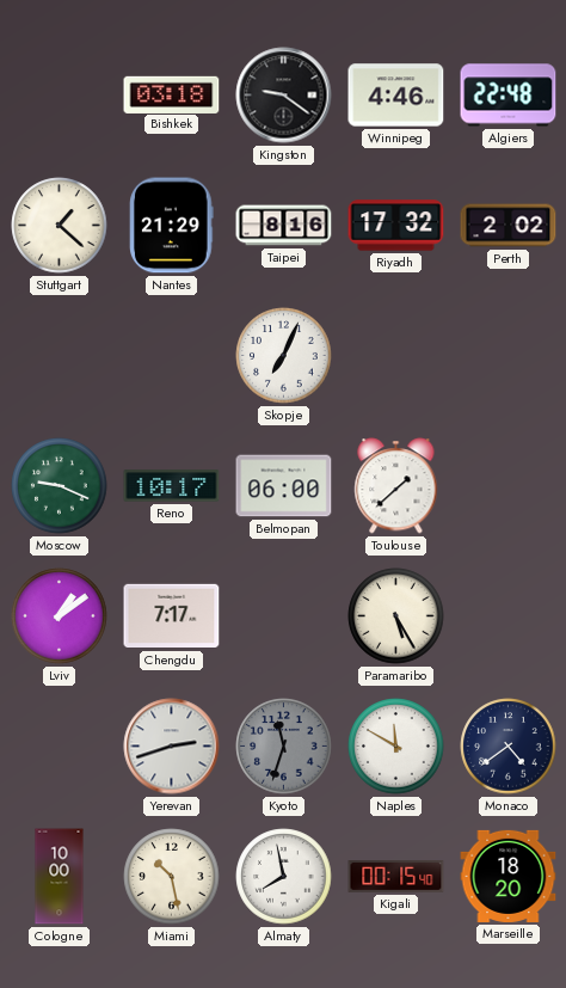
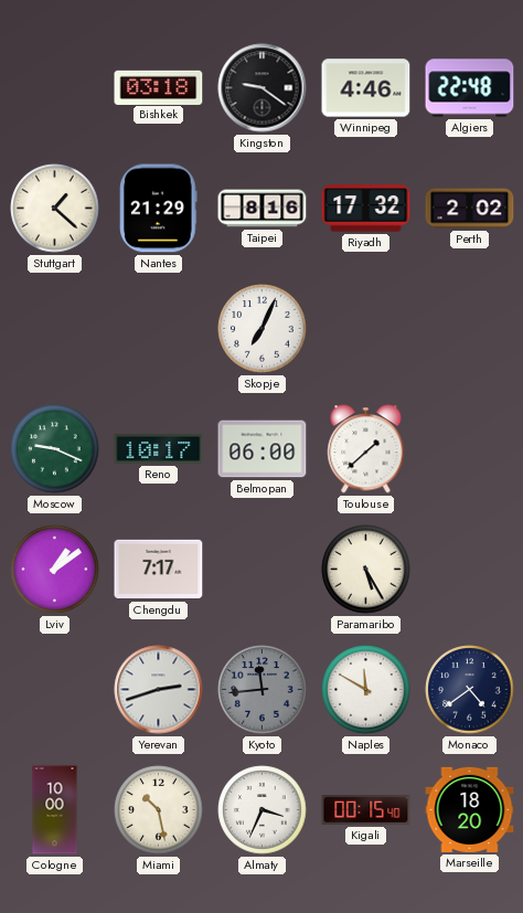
Kyoto: 11:33 -> 11:44
Almaty: 7:58 -> 3:34
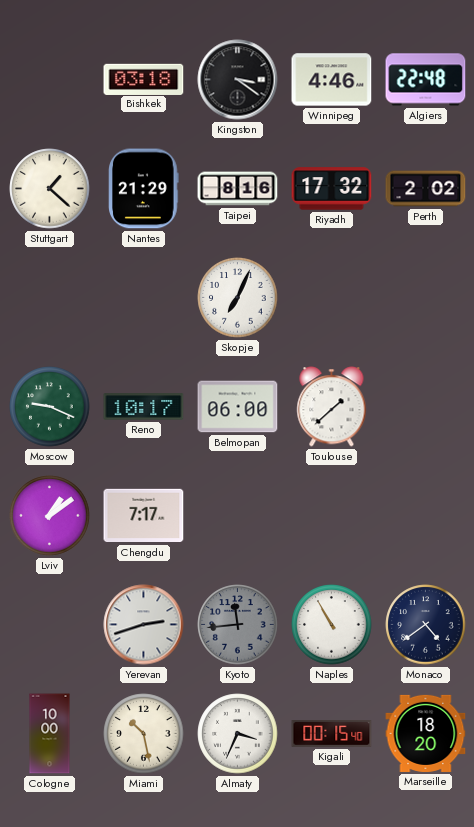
Kingston: 9:21 -> 3:21
Paramaribo: 5:25 -> none
Naples: 11:50 -> 10:55
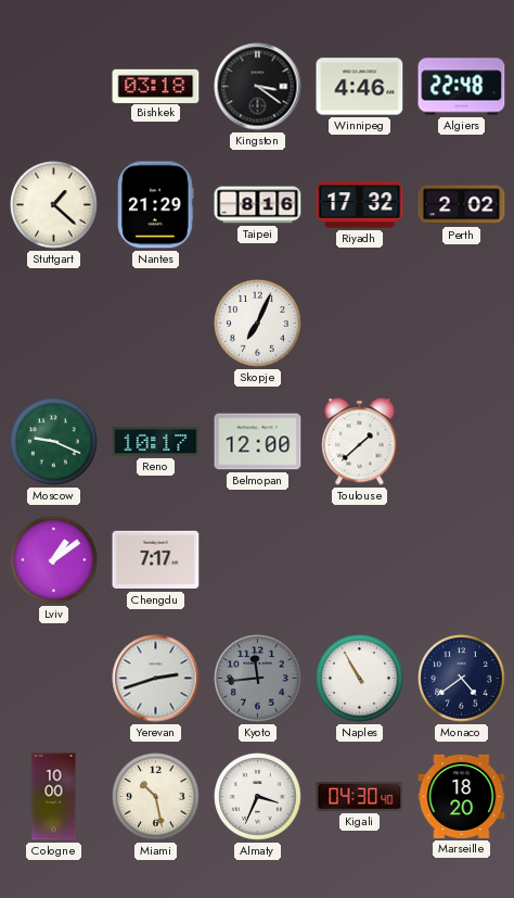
Belmopan: 06:00 -> 12:00
Kigali: 00:15 -> 04:30
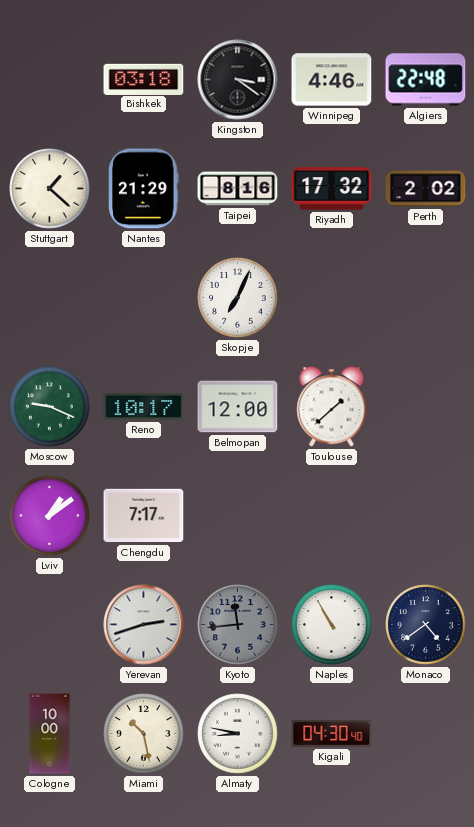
Almaty: 3:34 -> 8:47
Marseille: 18:20 -> none
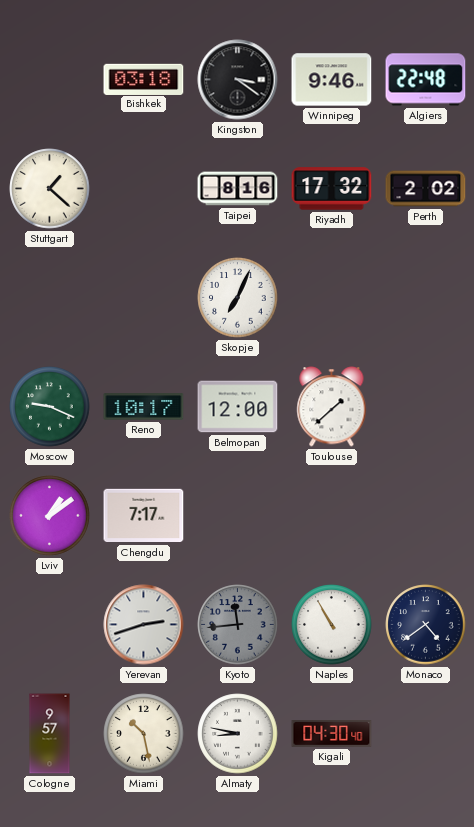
Winnipeg: 4:46 -> 9:46
Nantes: 21:29 -> none
Cologne: 10:00 -> 9:57
